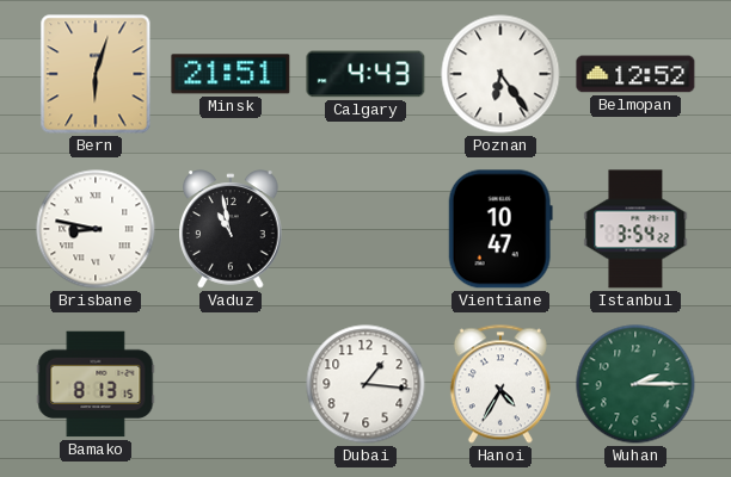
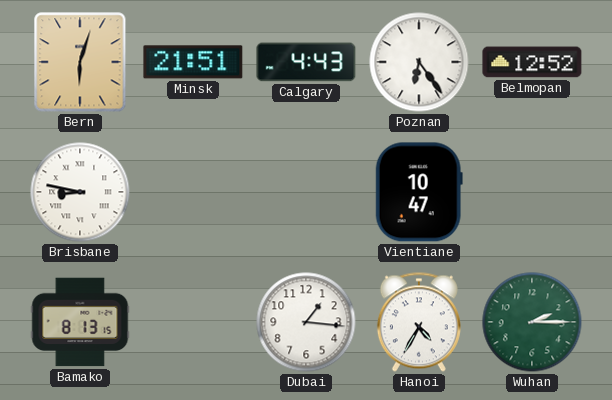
Vaduz: 10:58 -> none
Istanbul: 3:54 -> none
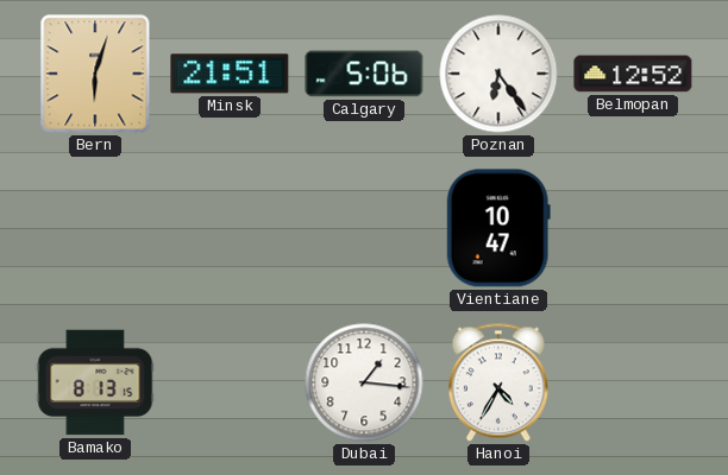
Calgary: 4:43 -> 5:06
Brisbane: 8:47 -> none
Wuhan: 2:15 -> none
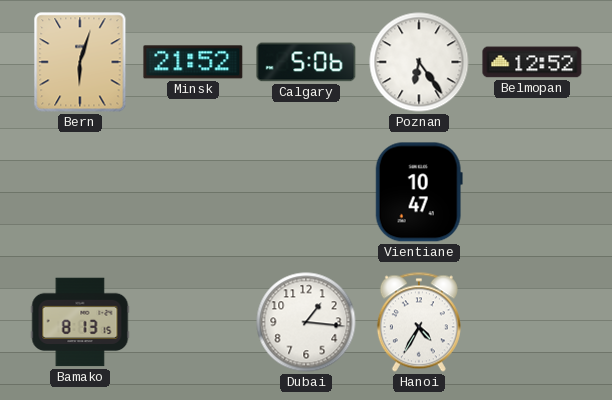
Minsk: 21:51 -> 21:52
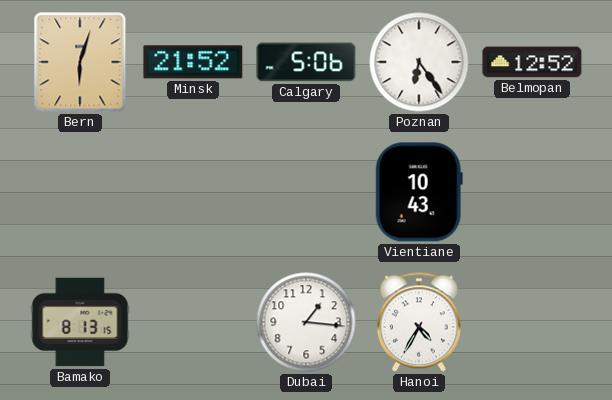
Vientiane: 10:47 -> 10:43
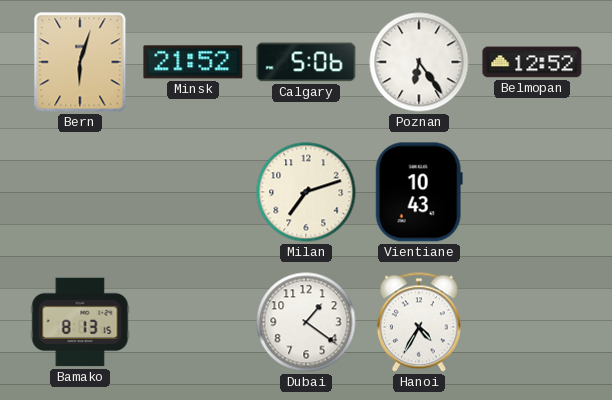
Milan: none -> 7:12
Dubai: 1:16 -> 1:21
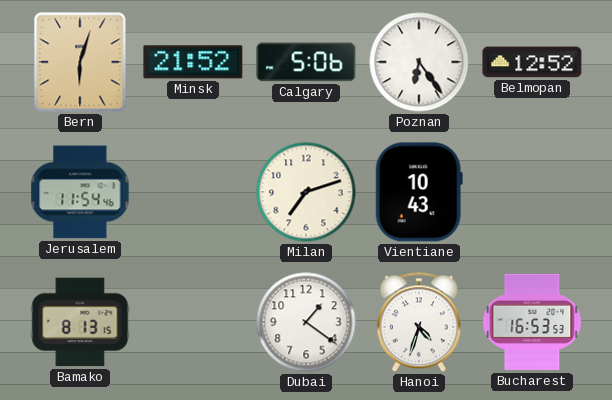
Jerusalem: none -> 11:54
Hanoi: 4:35 -> 4:33
Bucharest: none -> 16:53
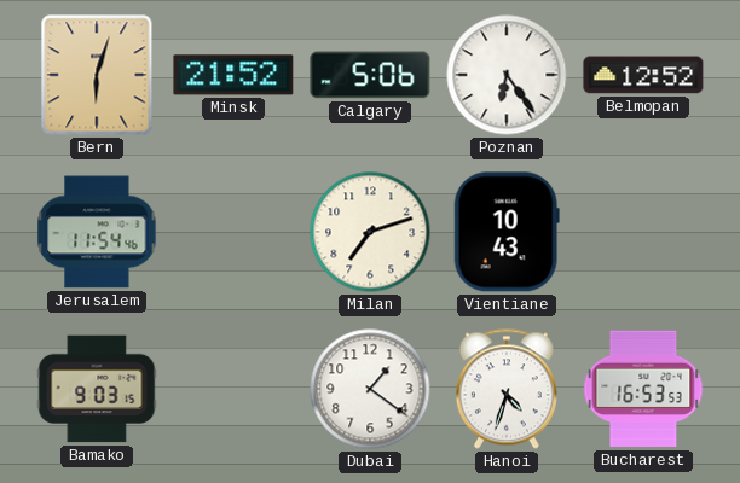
Bamako: 8:13 -> 9:03
